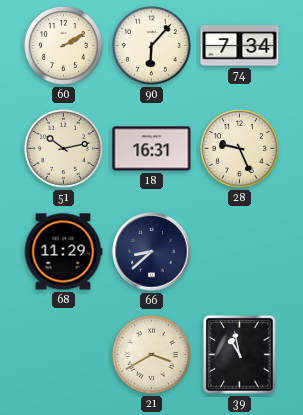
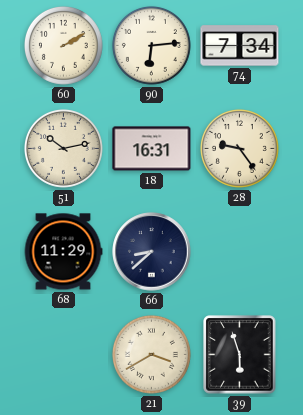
90: 6:07 -> 6:14
28: 9:26 -> 9:24
39: 10:58 -> 5:57
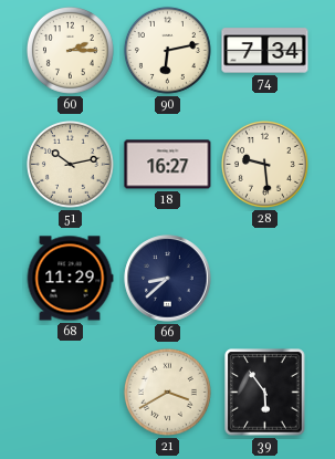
60: 2:10 -> 2:15
90: 6:14 -> 6:13
18: 16:31 -> 16:27
28: 9:24 -> 9:29
39: 5:57 -> 5:54
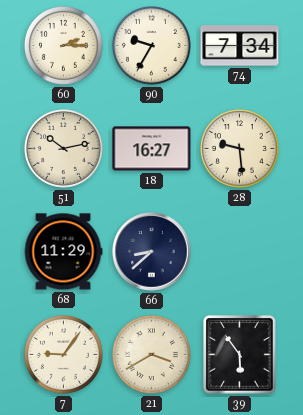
90: 6:13 -> 9:35
7: none -> 9:06
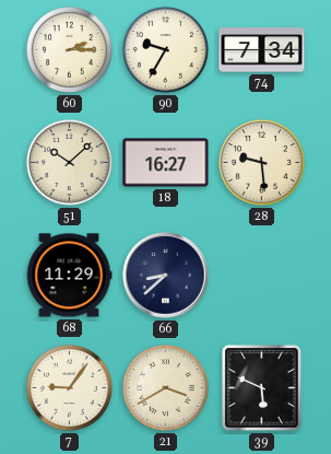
51: 10:13 -> 10:08
39: 5:54 -> 5:49
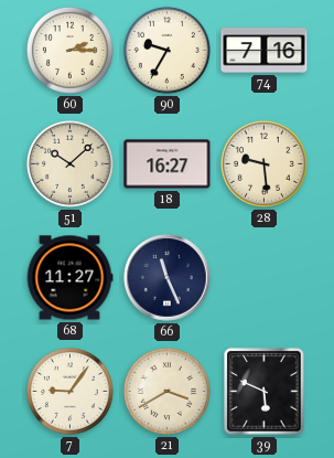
74: 7:34 -> 7:16
68: 11:29 -> 11:27
66: 8:38 -> 11:26
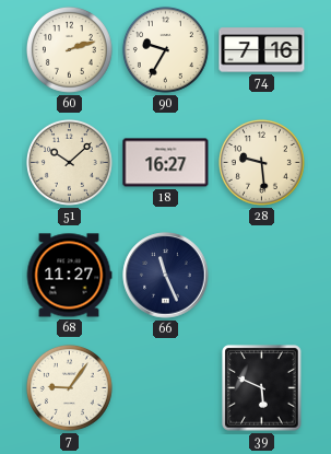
60: 2:15 -> 2:12
21: 3:40 -> none
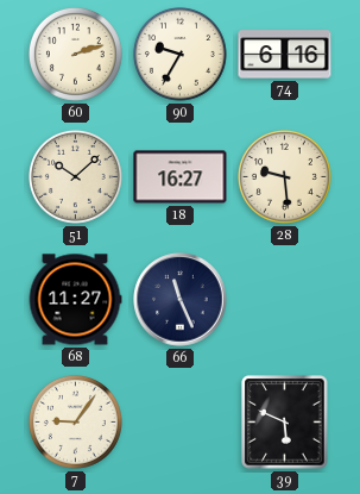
74: 7:16 -> 6:16
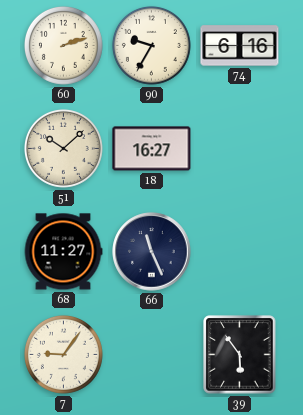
28: 9:29 -> none
39: 5:49 -> 5:54
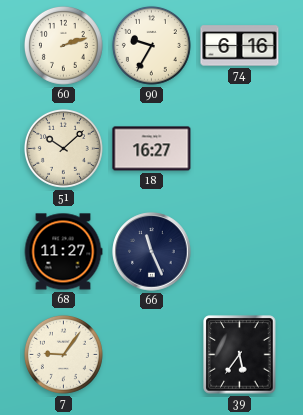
39: 5:54 -> 5:36
